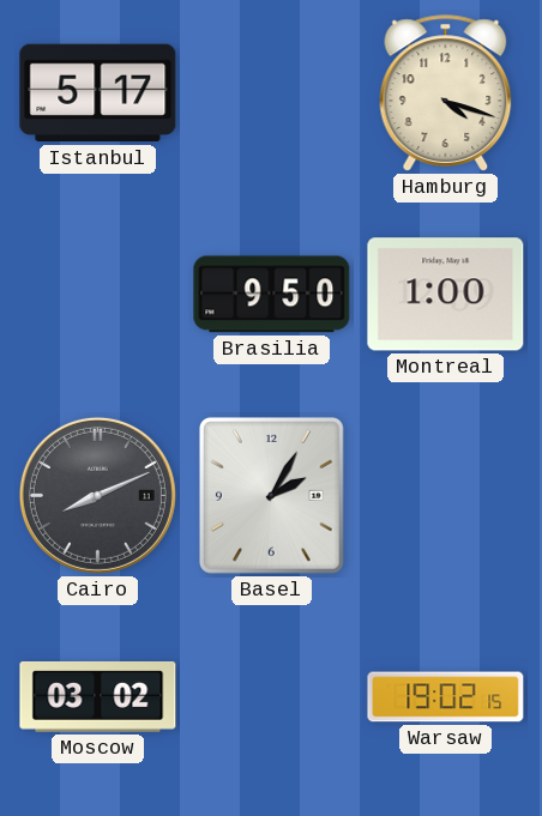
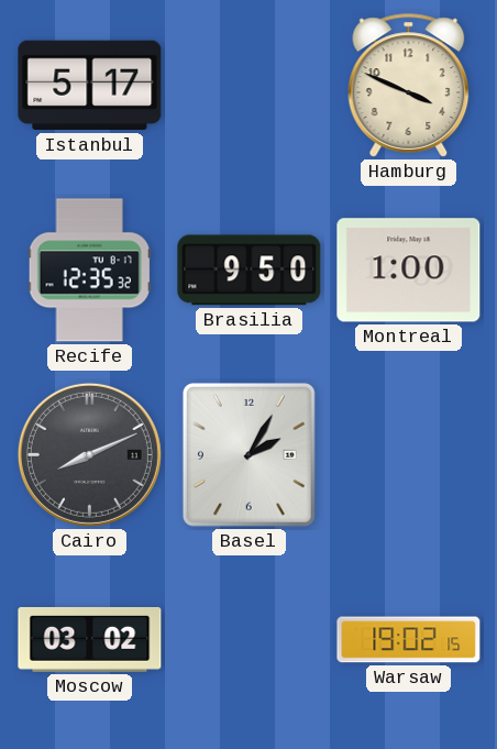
Hamburg: 4:18 -> 3:49
Recife: none -> 12:35
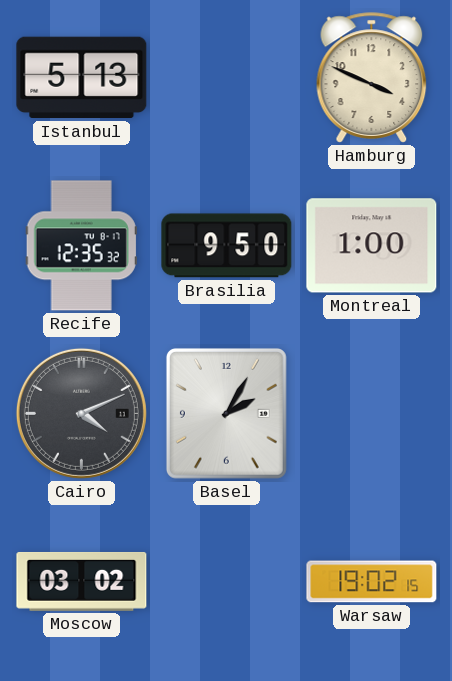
Istanbul: 5:17 -> 5:13
Cairo: 8:11 -> 4:11
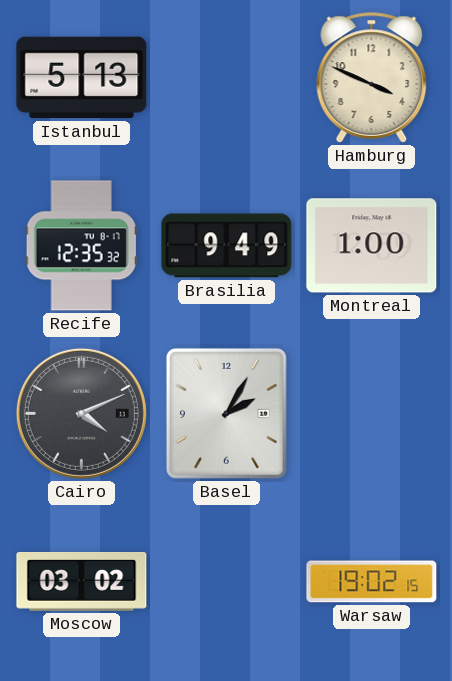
Brasilia: 9:50 -> 9:49
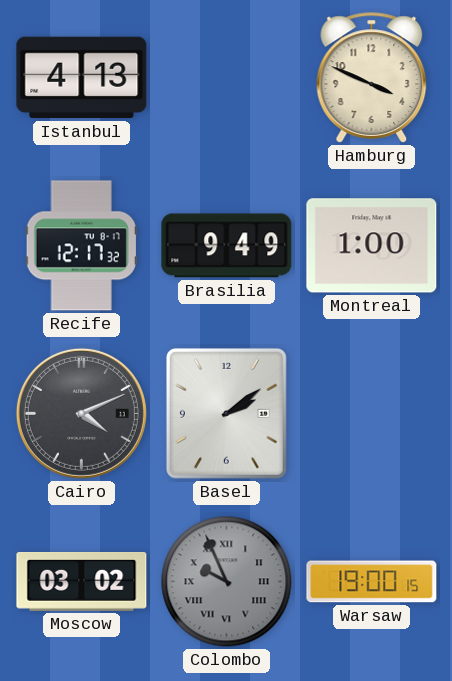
Istanbul: 5:13 -> 4:13
Recife: 12:35 -> 12:17
Basel: 2:05 -> 2:09
Colombo: none -> 9:56
Warsaw: 19:02 -> 19:00
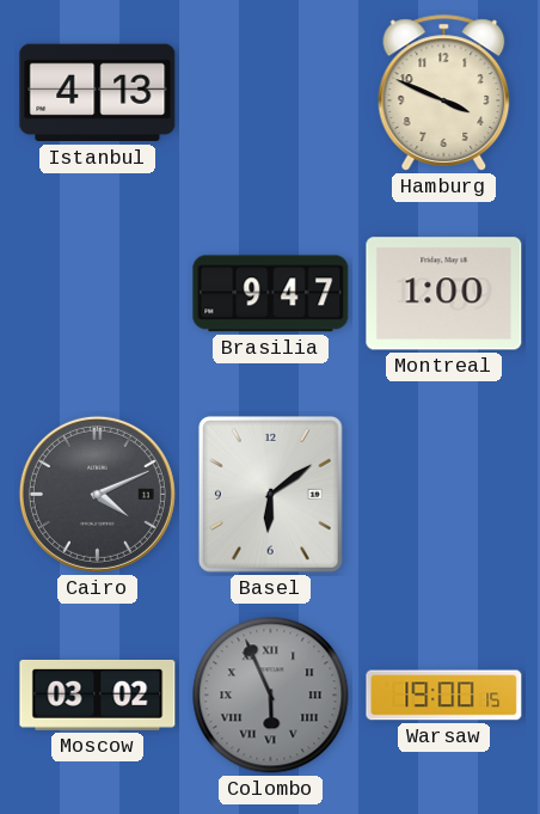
Recife: 12:17 -> none
Brasilia: 9:49 -> 9:47
Basel: 2:09 -> 6:09
Colombo: 9:56 -> 5:56
